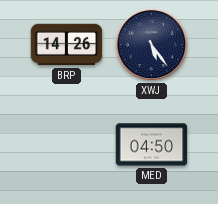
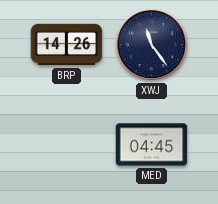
XWJ: 5:24 -> 11:24
MED: 04:50 -> 04:45
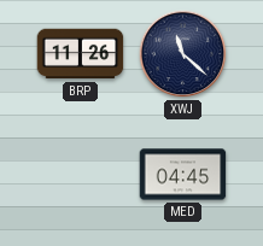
BRP: 14:26 -> 11:26
XWJ: 11:24 -> 11:22
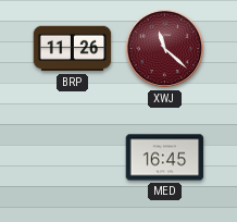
XWJ dial: navy -> burgundy
MED: 04:45 -> 16:45
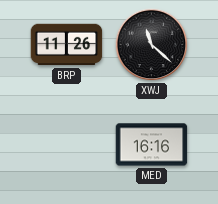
XWJ dial: burgundy -> black
MED: 16:45 -> 16:16
